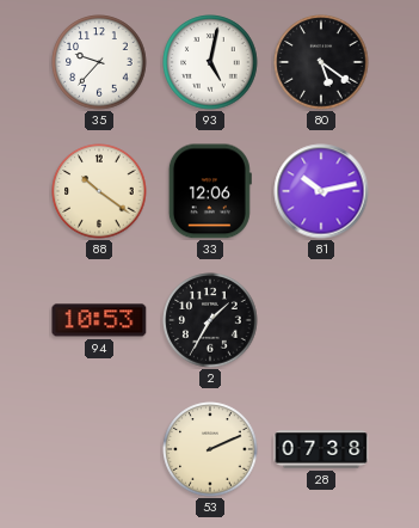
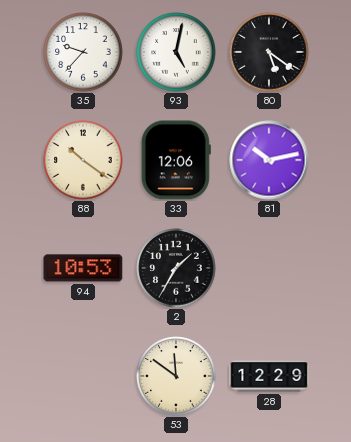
53: 2:11 -> 11:51
28: 07:38 -> 12:29
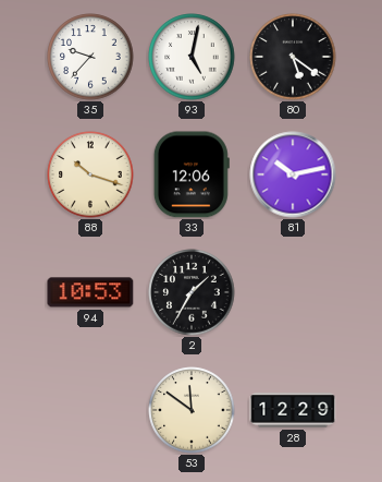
88: 10:21 -> 10:18
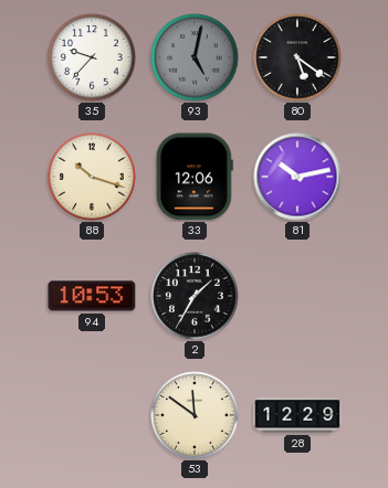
93 dial: white -> grey
